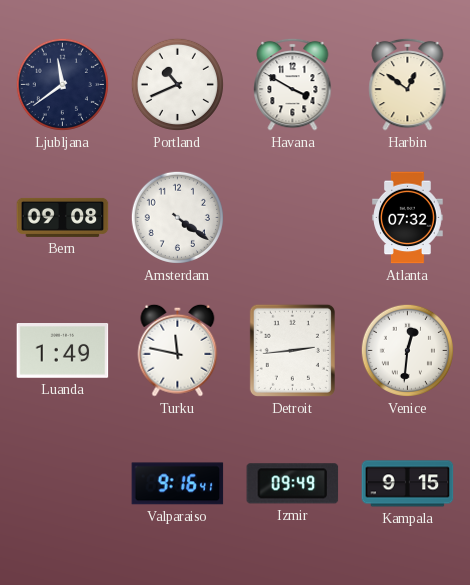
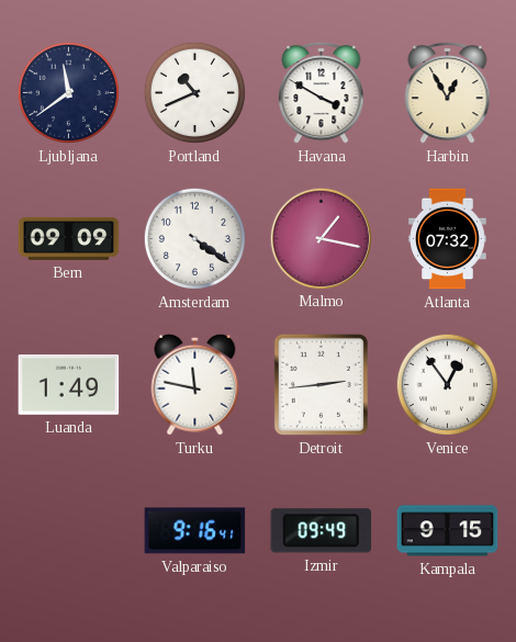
Harbin: 12:51 -> 12:55
Bern: 09:08 -> 09:09
Malmo: none -> 1:17
Venice: 12:31 -> 12:54
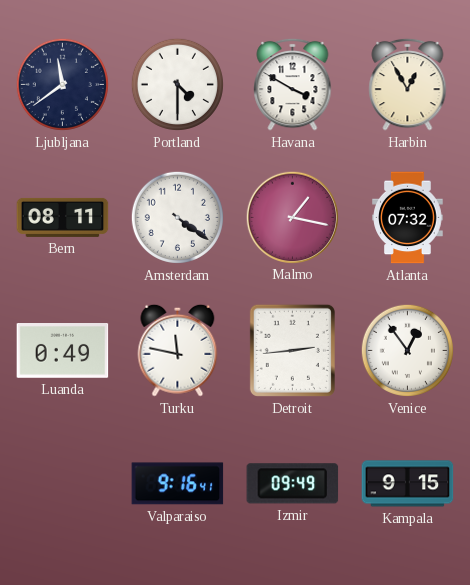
Portland: 10:41 -> 4:30
Bern: 09:09 -> 08:11
Luanda: 1:49 -> 0:49
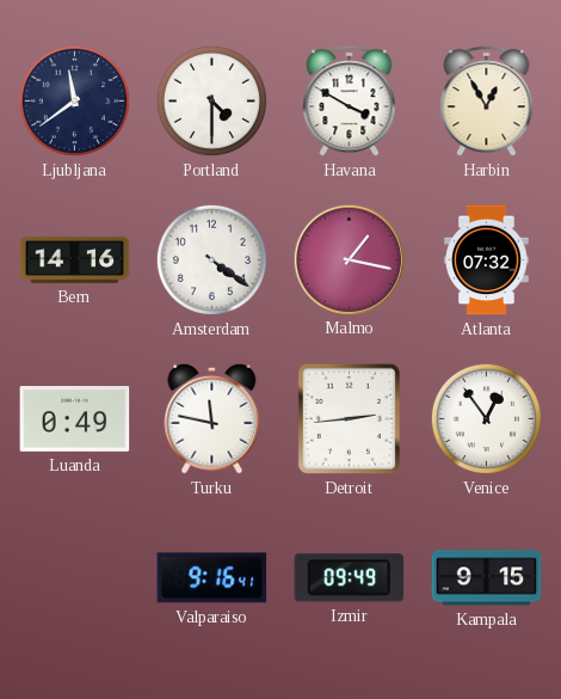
Bern: 08:11 -> 14:16
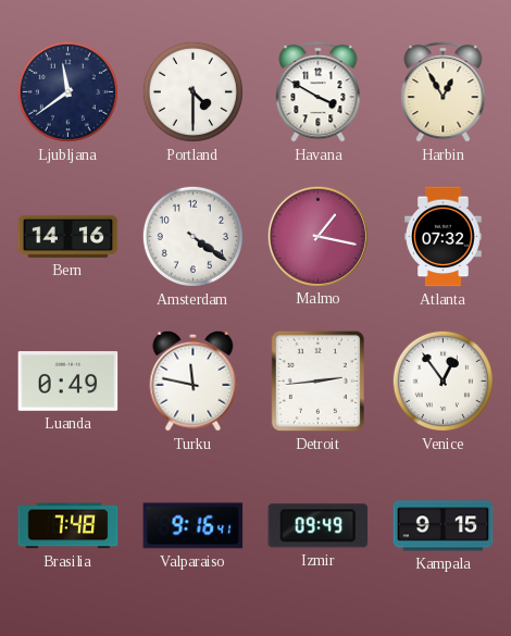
Brasilia: none -> 7:48
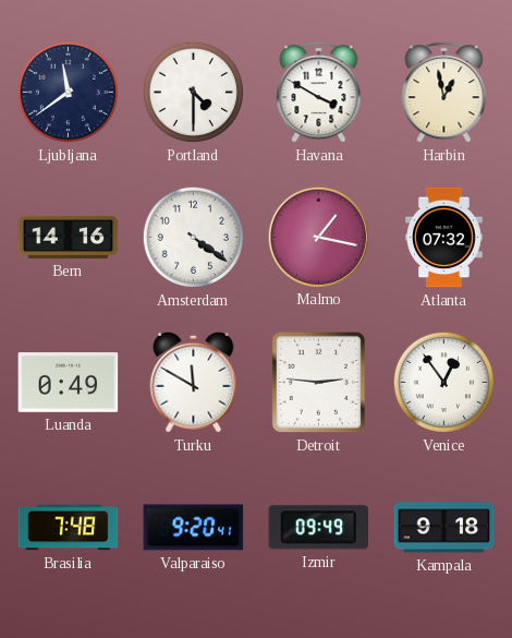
Harbin: 12:55 -> 12:58
Turku: 11:47 -> 11:50
Detroit: 2:44 -> 2:46
Valparaiso: 9:16 -> 9:20
Kampala: 9:15 -> 9:18
